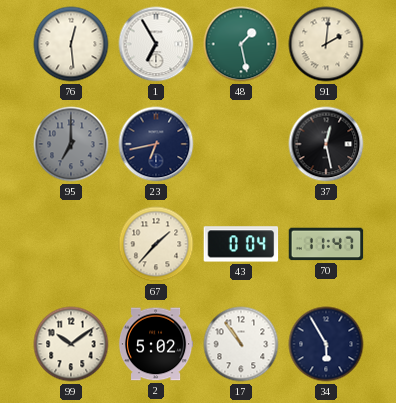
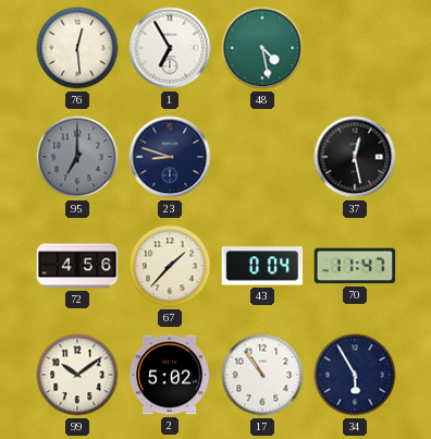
48: 1:28 -> 4:28
91: 2:01 -> none
23: 6:43 -> 8:48
72: none -> 4:56
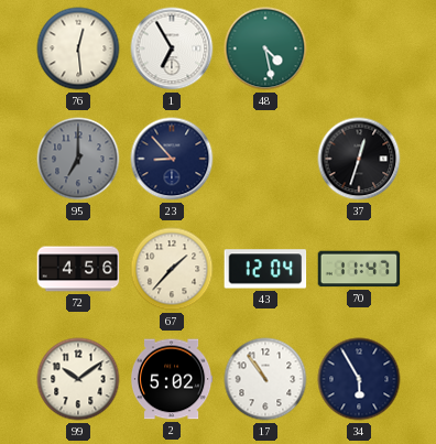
23: 8:48 -> 8:53
37: 12:28 -> 12:33
43: 0:04 -> 12:04
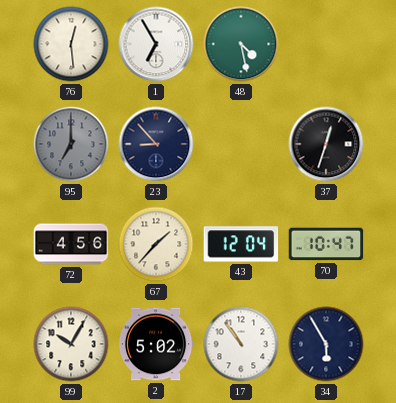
70: 11:47 -> 10:47
99: 10:09 -> 10:05
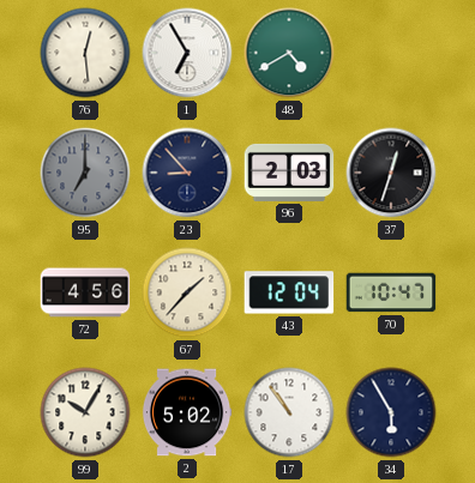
48: 4:28 -> 4:40
96: none -> 2:03
